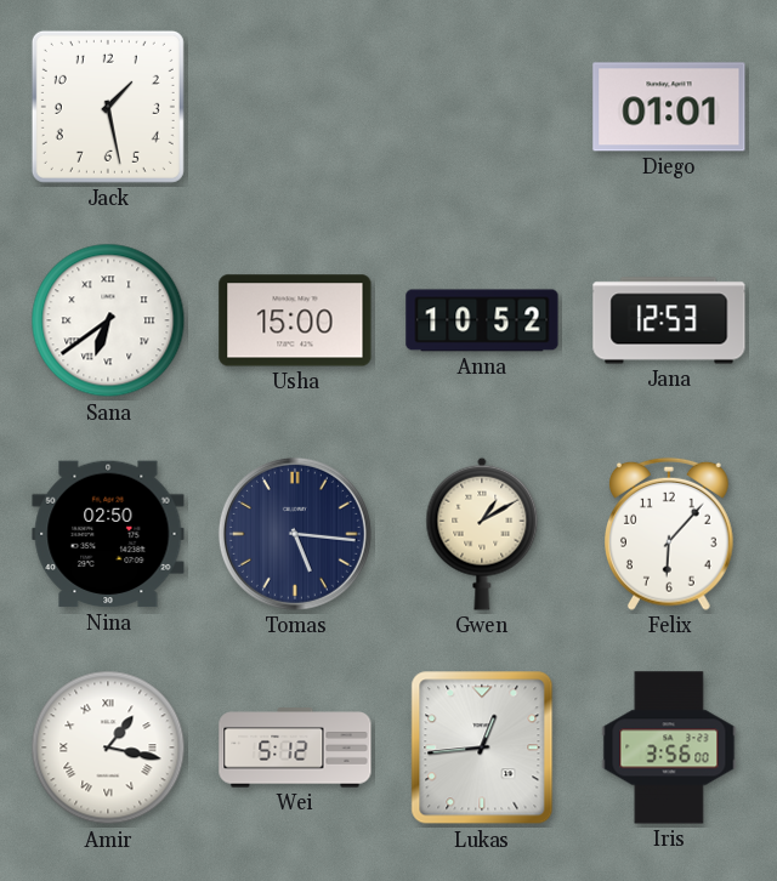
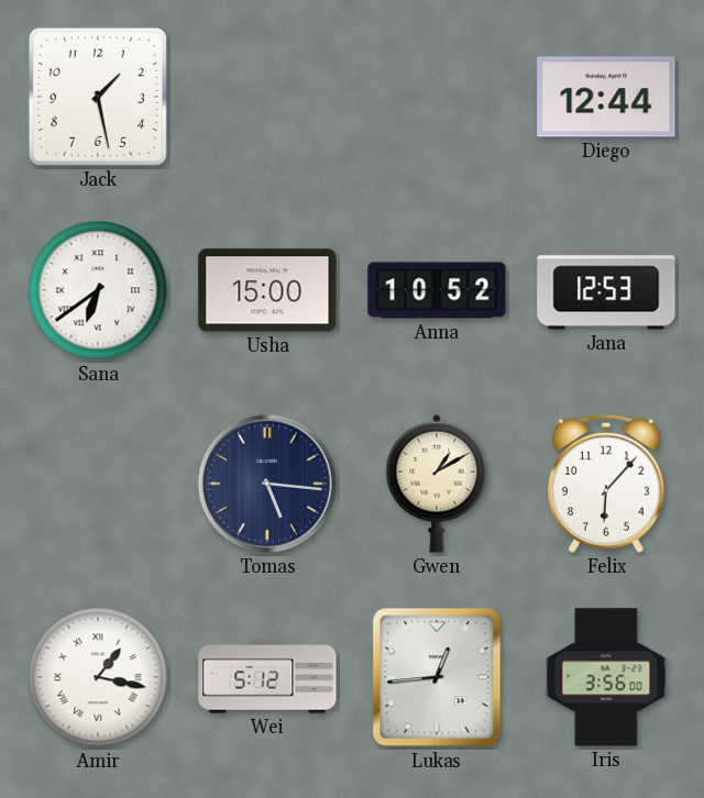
Diego: 01:01 -> 12:44
Nina: 02:50 -> none
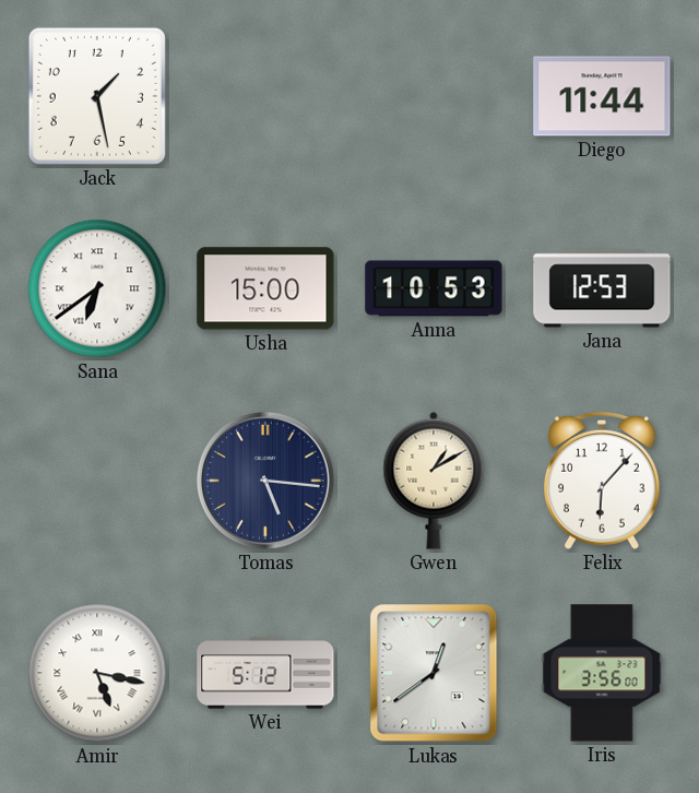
Diego: 12:44 -> 11:44
Anna: 10:52 -> 10:53
Amir: 1:17 -> 5:17
Lukas: 12:44 -> 12:39
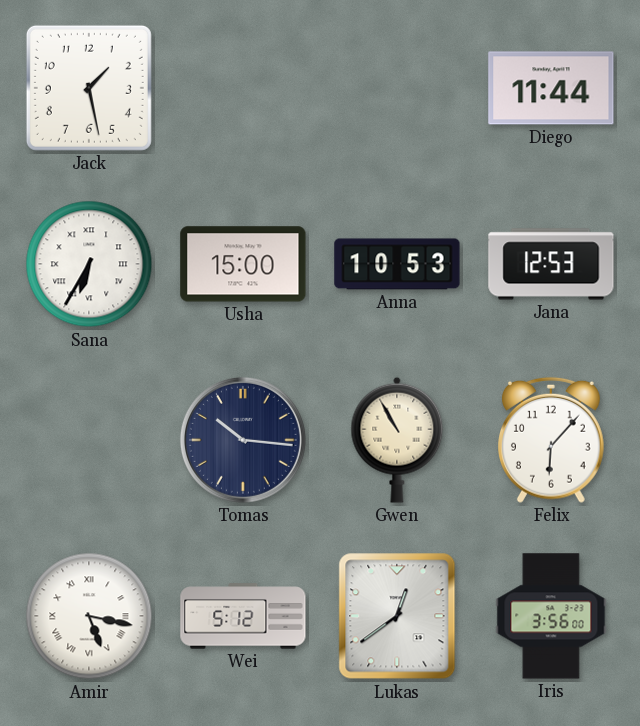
Sana: 6:39 -> 6:35
Tomas: 5:16 -> 10:16
Gwen: 1:10 -> 10:55
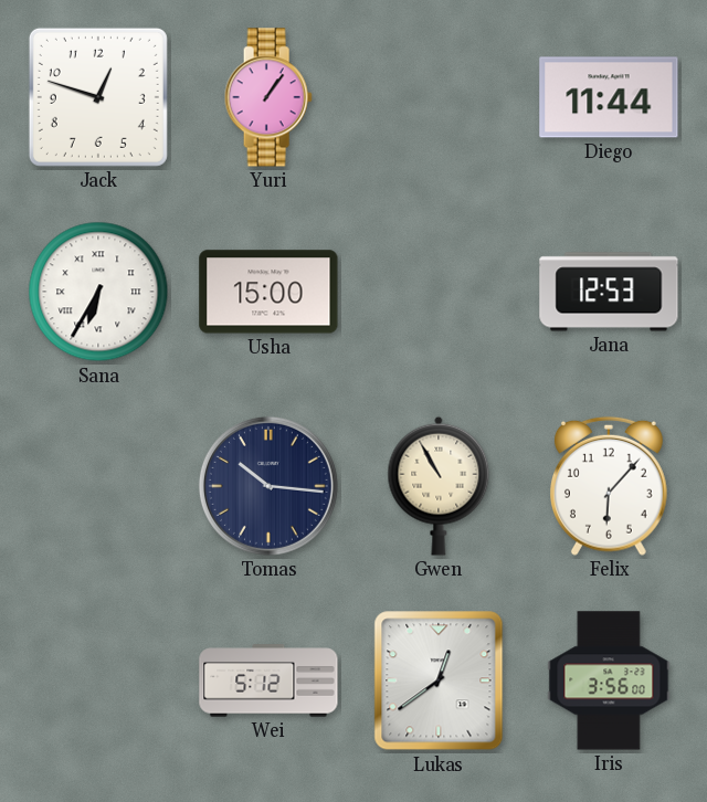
Jack: 1:28 -> 12:48
Yuri: none -> 1:06
Anna: 10:53 -> none
Amir: 5:17 -> none
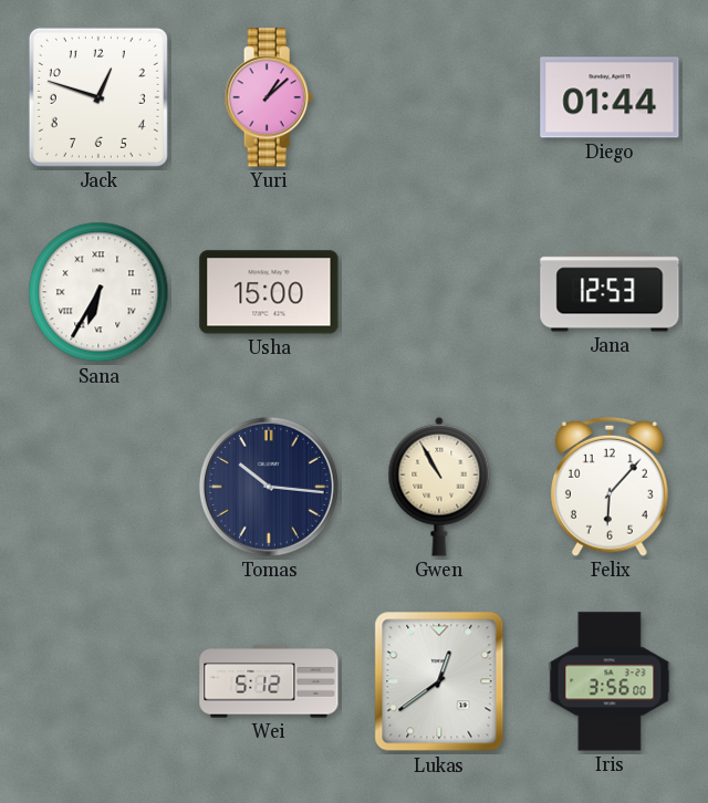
Yuri: 1:06 -> 1:08
Diego: 11:44 -> 01:44
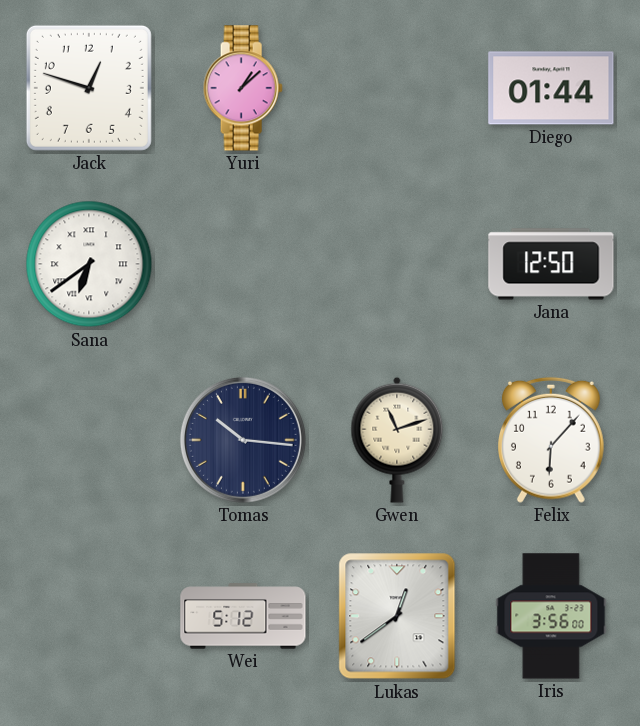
Sana: 6:35 -> 6:39
Usha: 15:00 -> none
Jana: 12:53 -> 12:50
Gwen: 10:55 -> 11:12
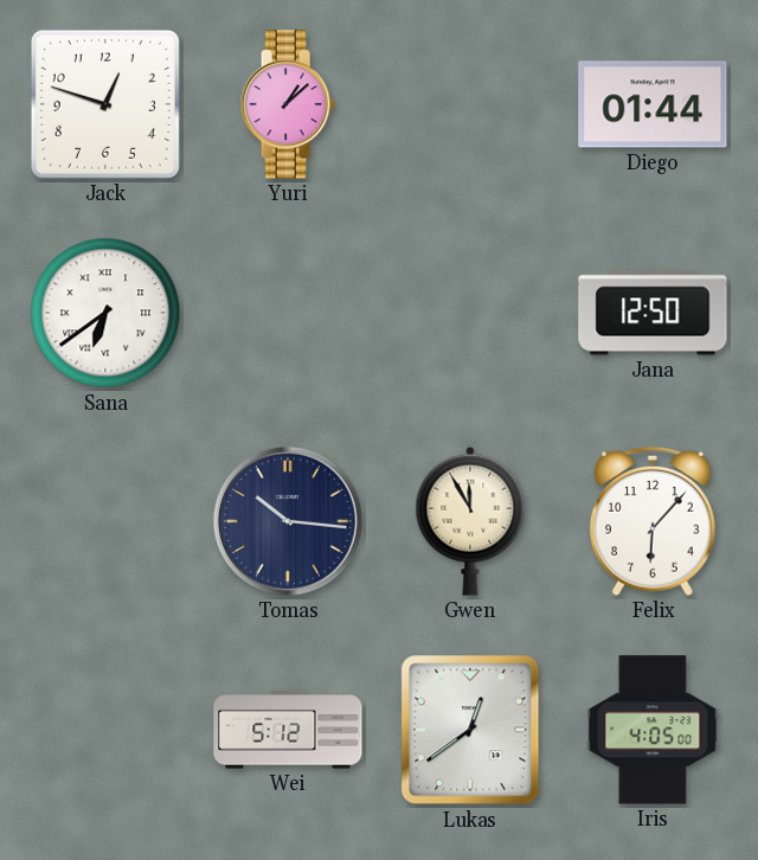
Gwen: 11:12 -> 11:55
Iris: 3:56 -> 4:05
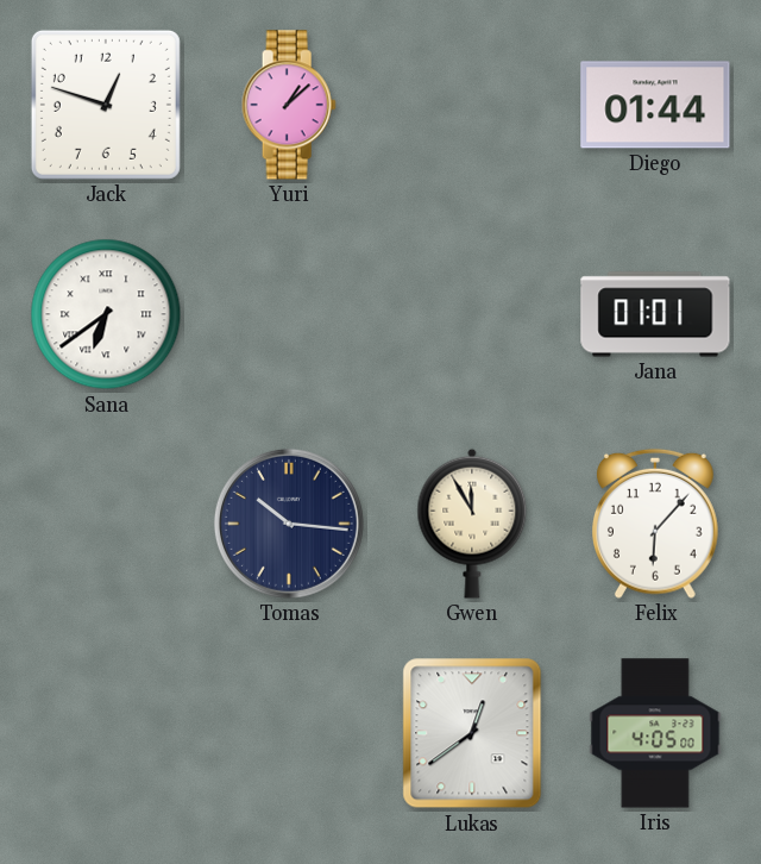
Jana: 12:50 -> 01:01
Wei: 5:12 -> none
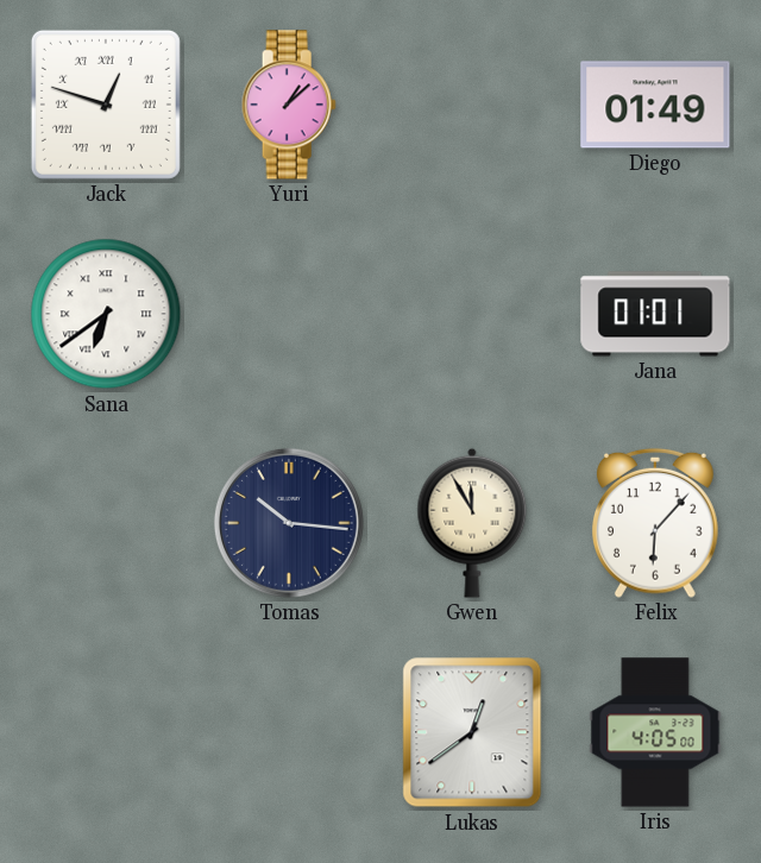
Jack numerals: Arabic -> Roman
Diego: 01:44 -> 01:49
